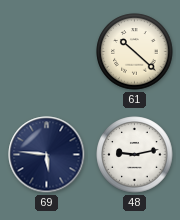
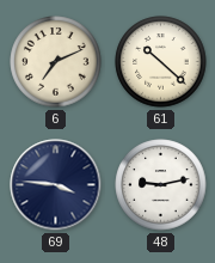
6: none -> 7:11
69: 5:46 -> 3:46
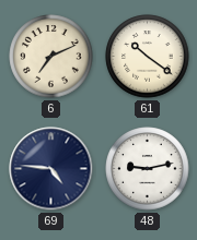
61: 10:22 -> 10:21
69: 3:46 -> 4:46
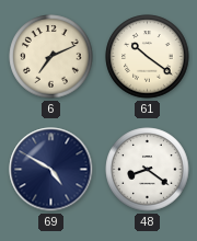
69: 4:46 -> 4:50
48: 9:13 -> 8:21
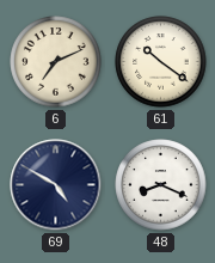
48: 8:21 -> 8:19
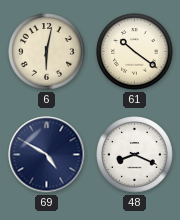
6: 7:11 -> 6:02
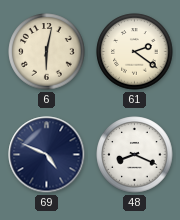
61: 10:21 -> 2:21
69: 4:50 -> 4:49
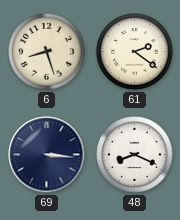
6: 6:02 -> 8:27
69: 4:49 -> 3:16
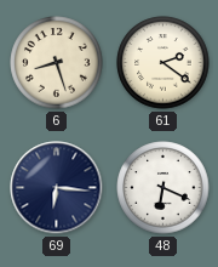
69: 3:16 -> 6:16
48: 8:19 -> 6:19
